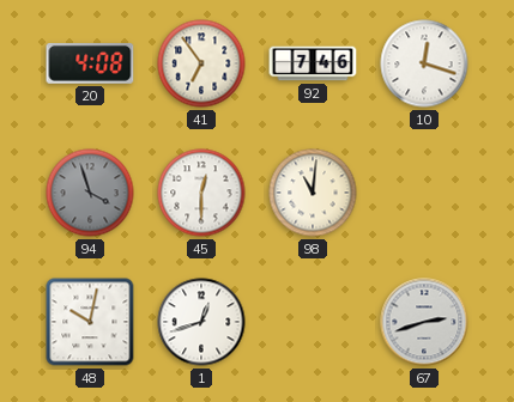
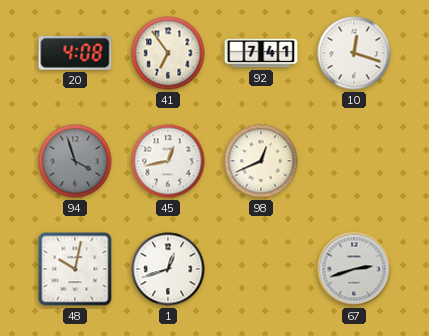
92: 7:46 -> 7:41
45: 12:30 -> 12:43
98: 11:01 -> 12:41
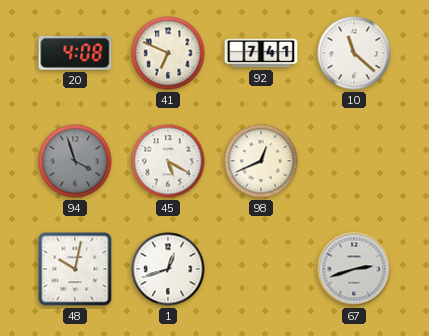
41: 6:54 -> 6:49
10: 12:18 -> 11:22
45: 12:43 -> 5:20
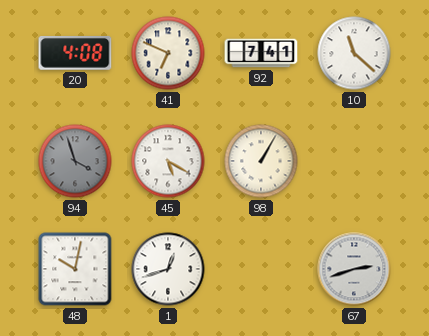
98: 12:41 -> 1:05
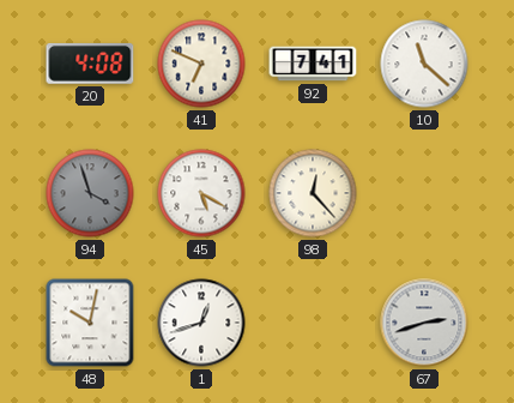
98: 1:05 -> 12:23
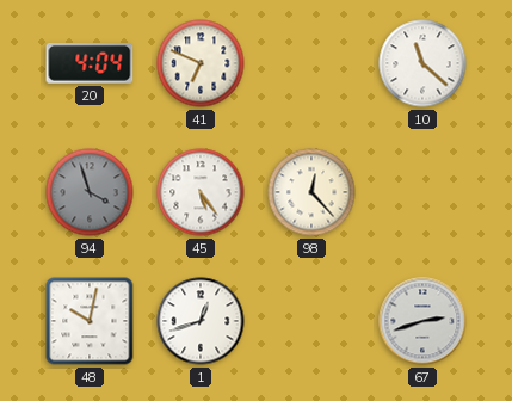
20: 4:08 -> 4:04
92: 7:41 -> none
45: 5:20 -> 5:24
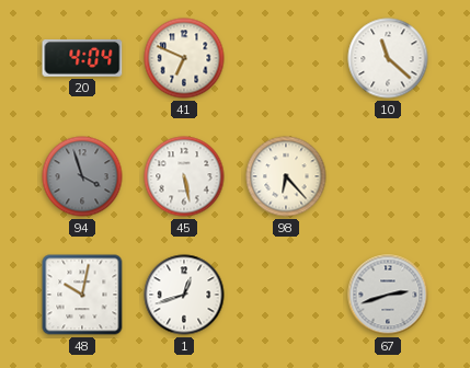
45: 5:24 -> 5:28
98: 12:23 -> 6:23
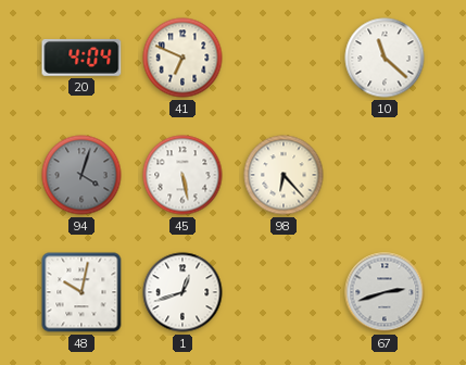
94: 3:57 -> 4:03
